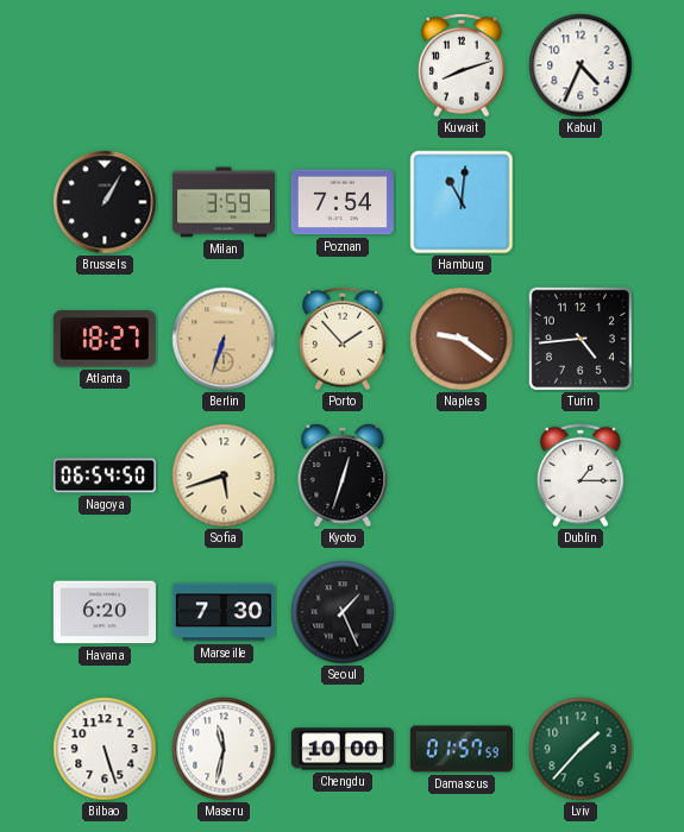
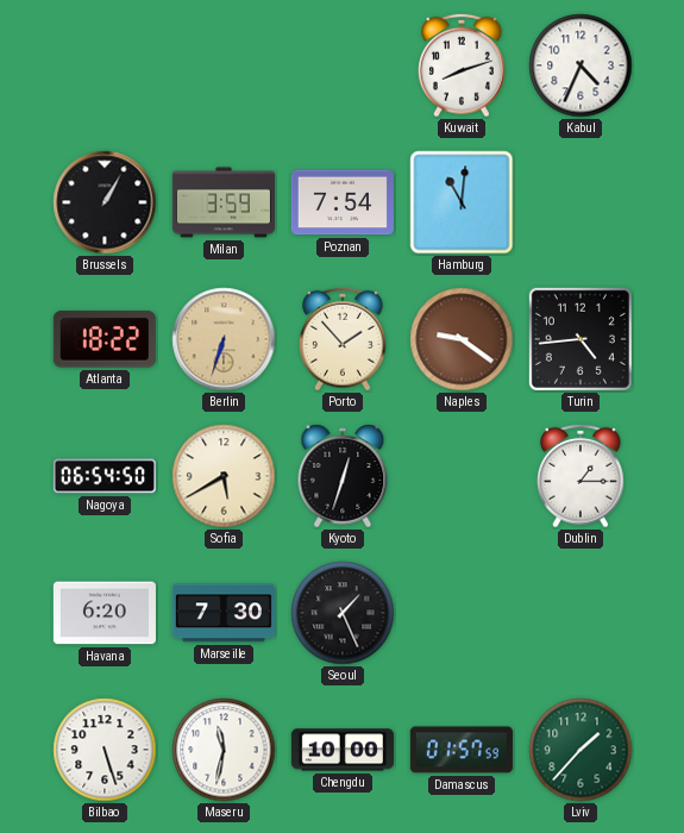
Atlanta: 18:27 -> 18:22
Sofia: 5:42 -> 5:40
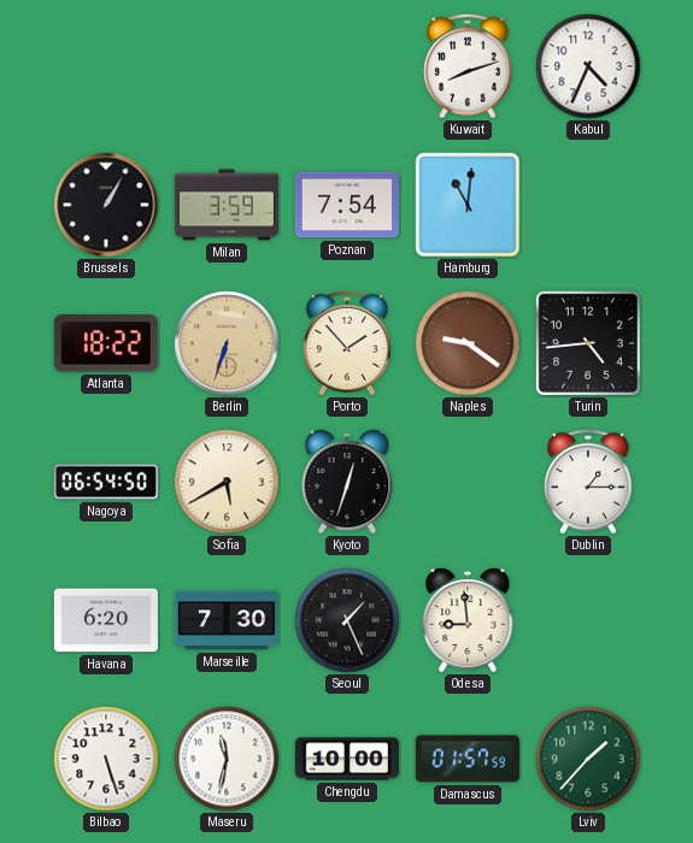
Odesa: none -> 8:59
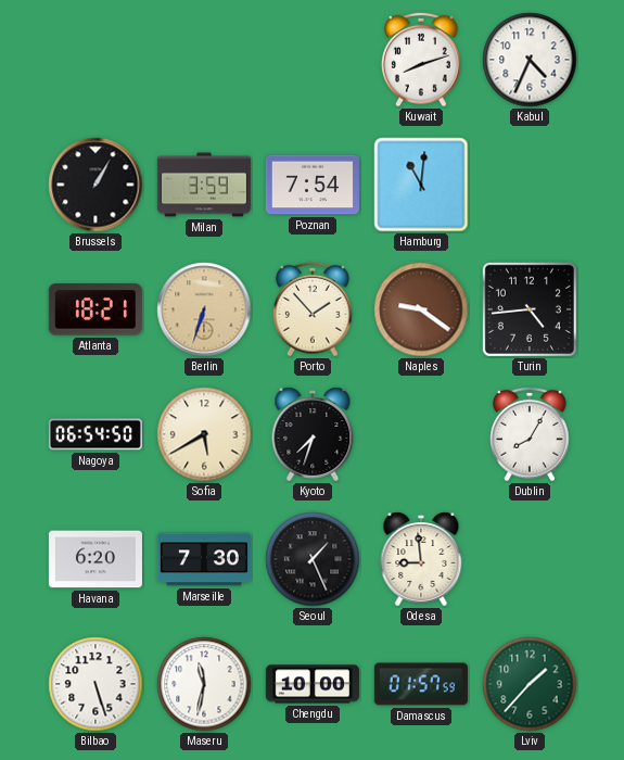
Atlanta: 18:22 -> 18:21
Kyoto: 12:33 -> 7:33
Dublin: 1:15 -> 8:05
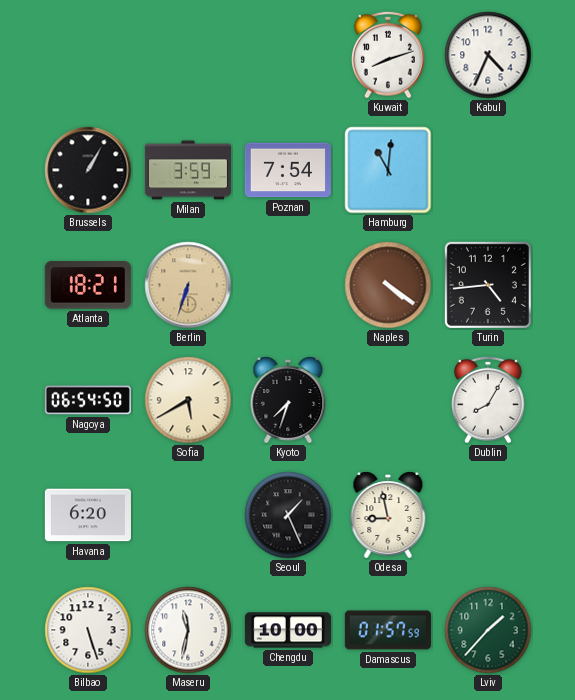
Porto: 1:53 -> none
Naples: 9:21 -> 4:21
Marseille: 7:30 -> none
Odesa: 8:59 -> 8:58
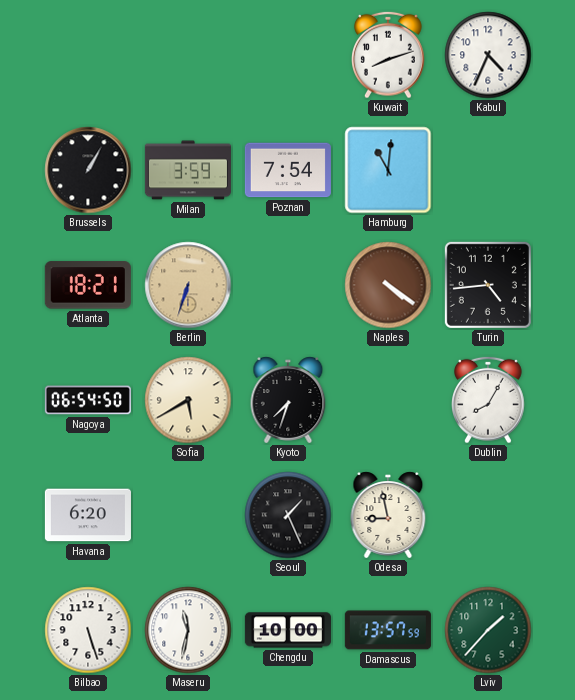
Damascus: 01:57 -> 13:57
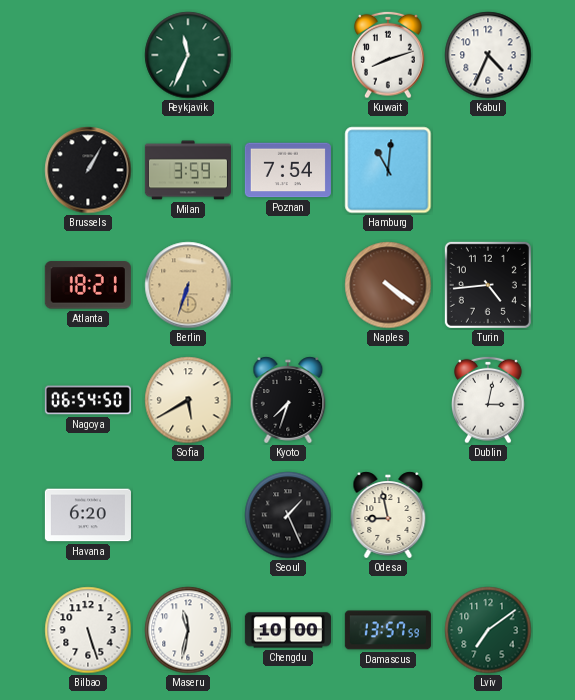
Reykjavik: none -> 11:34
Dublin: 8:05 -> 3:02
Lviv: 1:37 -> 7:09
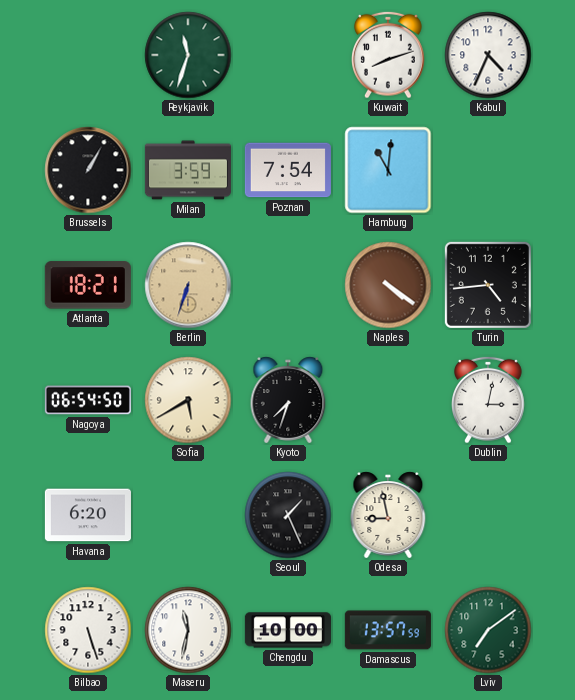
Reykjavik: 11:34 -> 11:33
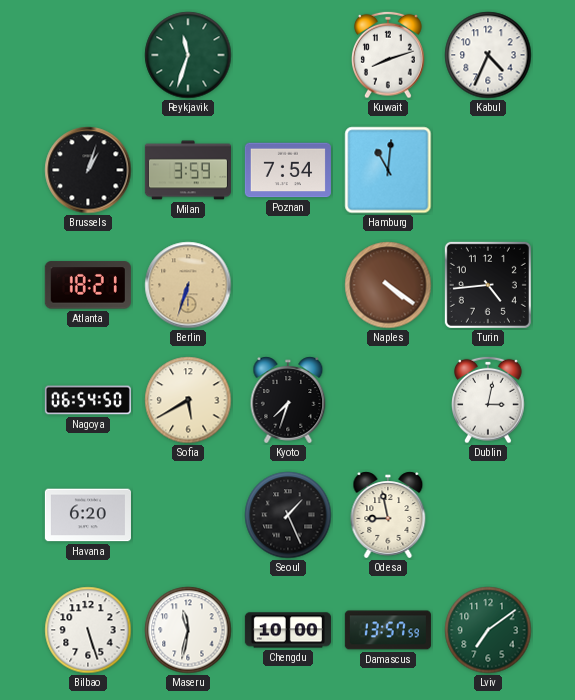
Brussels: 1:05 -> 1:03
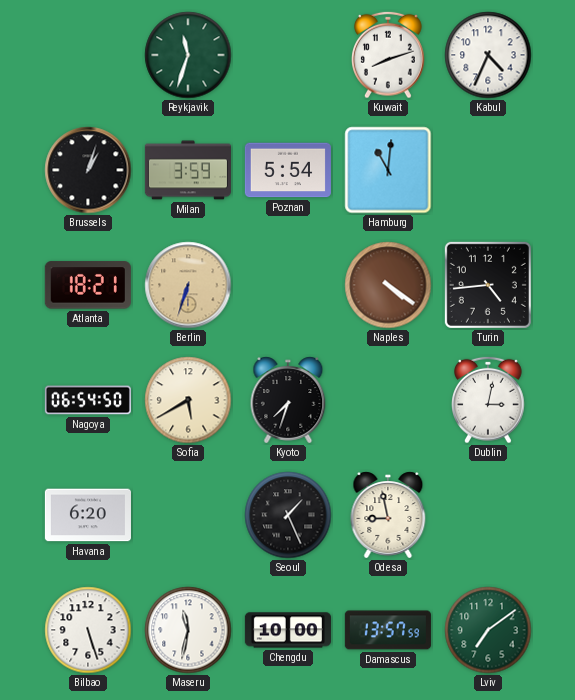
Poznan: 7:54 -> 5:54
